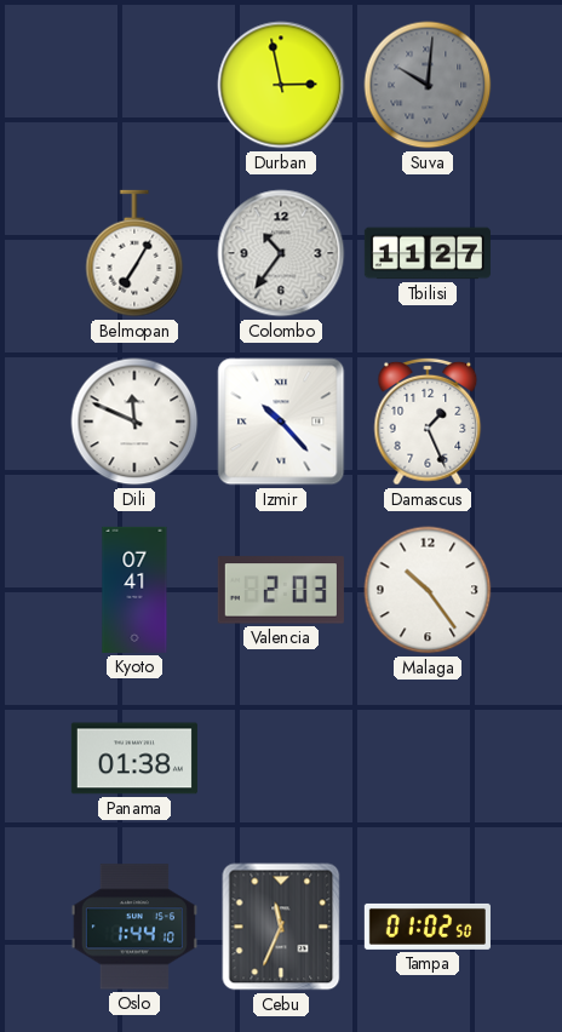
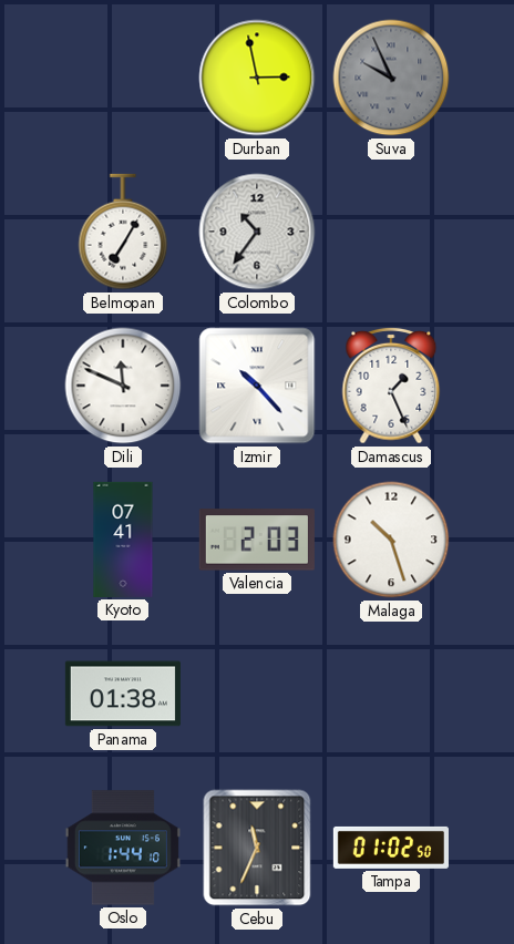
Suva: 10:01 -> 9:56
Tbilisi: 11:27 -> none
Malaga: 10:24 -> 10:27
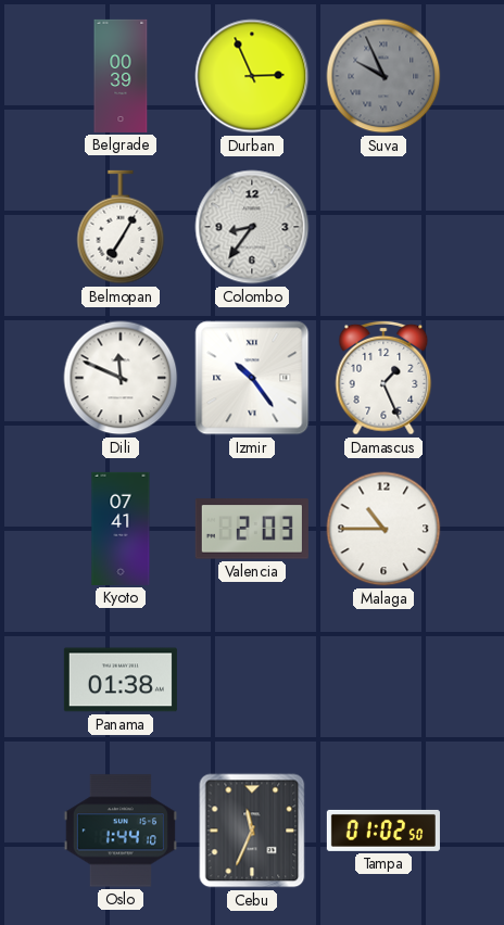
Belgrade: none -> 00:39
Durban: 2:58 -> 2:56
Colombo: 10:36 -> 8:36
Izmir: 10:23 -> 10:24
Malaga: 10:27 -> 10:45
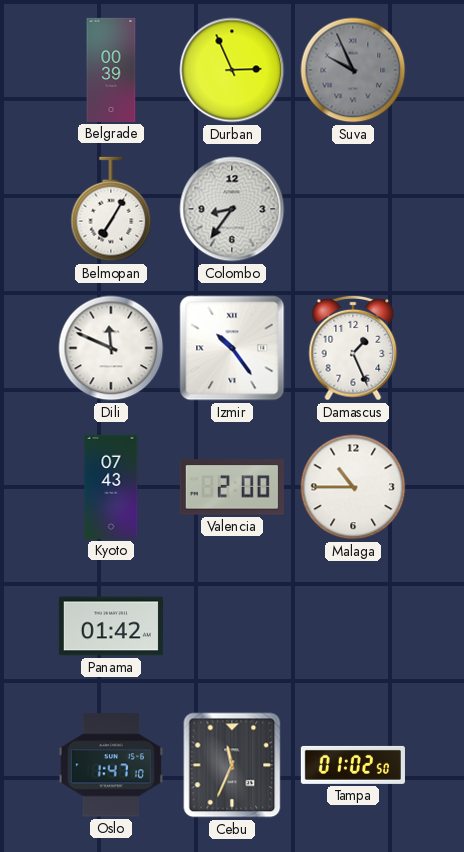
Kyoto: 07:41 -> 07:43
Valencia: 2:03 -> 2:00
Panama: 01:38 -> 01:42
Oslo: 1:44 -> 1:47
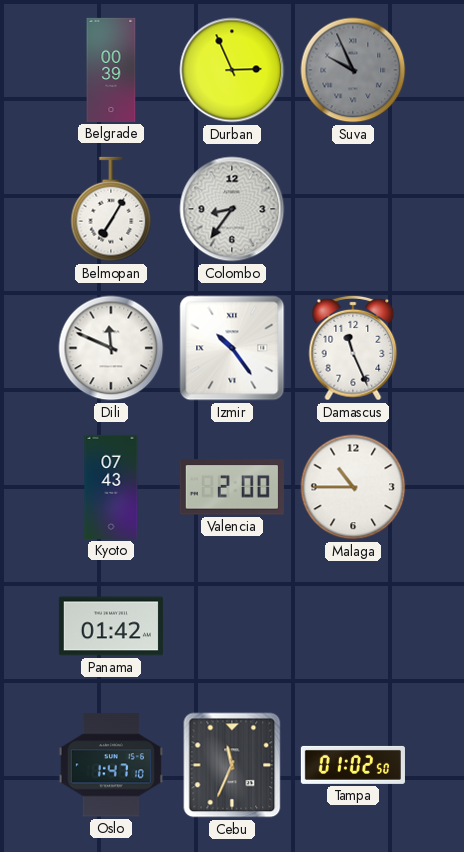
Damascus: 1:26 -> 11:26
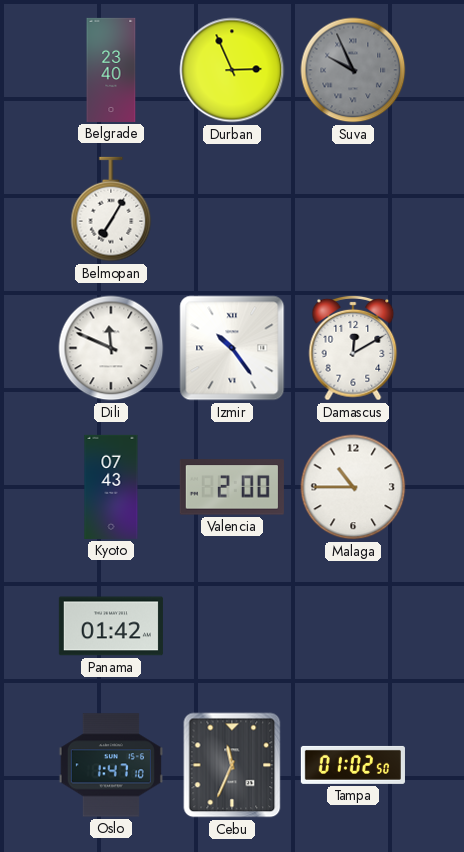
Belgrade: 00:39 -> 23:40
Colombo: 8:36 -> none
Damascus: 11:26 -> 12:10
